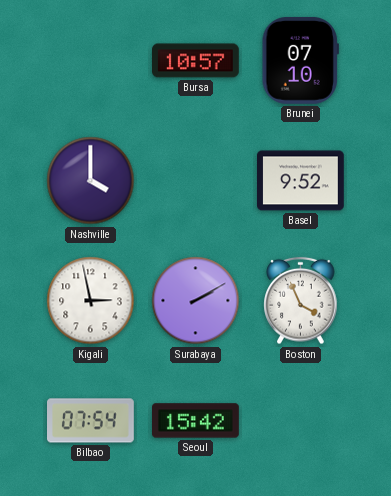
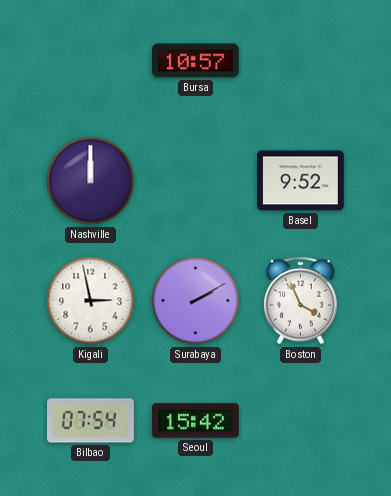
Brunei: 07:10 -> none
Nashville: 4:00 -> 12:00
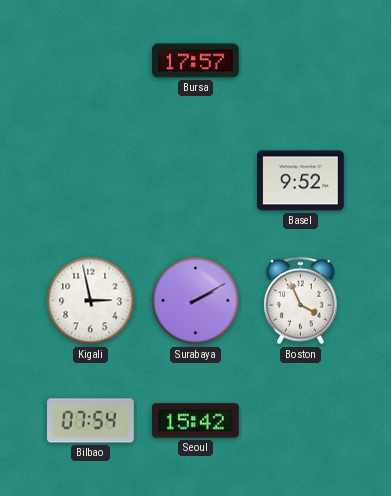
Bursa: 10:57 -> 17:57
Nashville: 12:00 -> none
